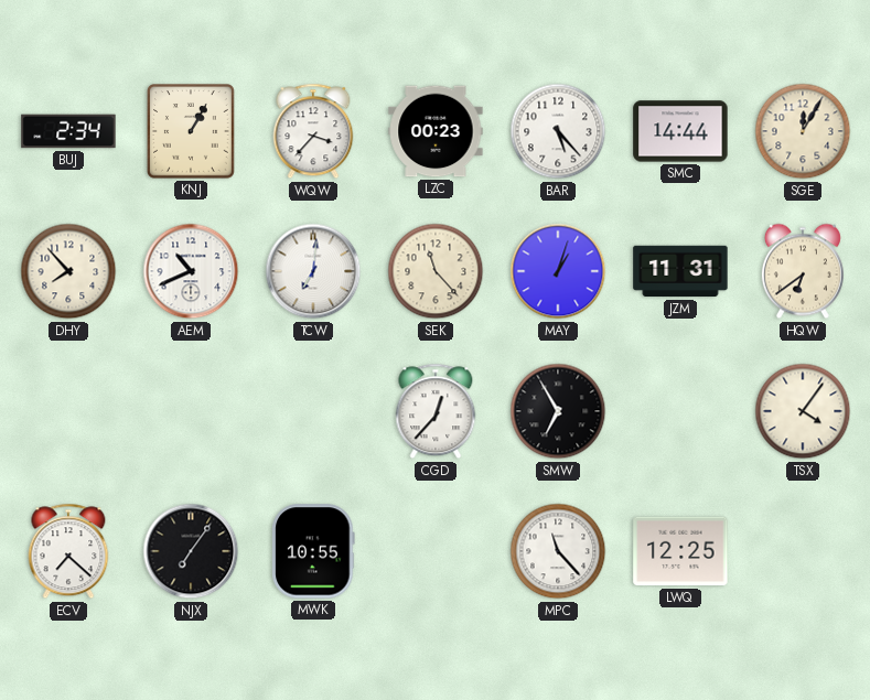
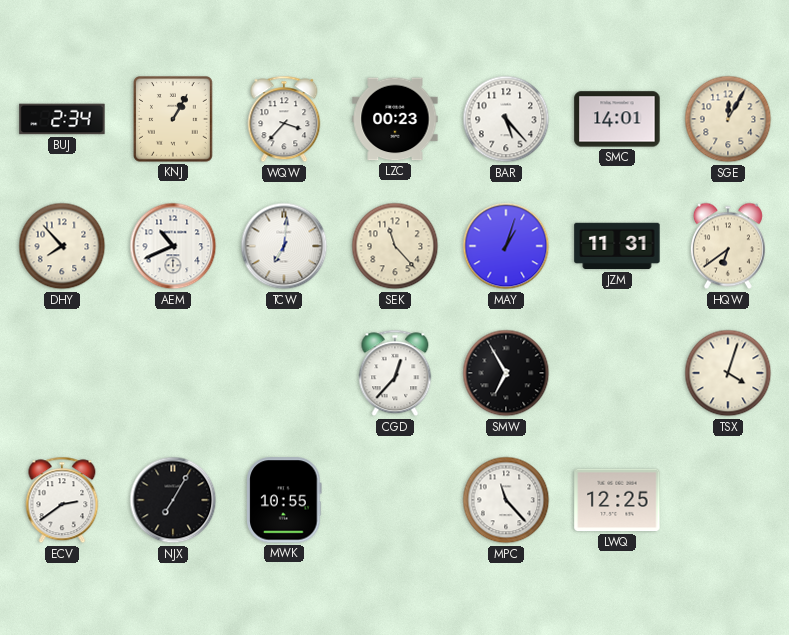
SMC: 14:44 -> 14:01
TSX: 4:06 -> 4:03
ECV: 7:22 -> 2:39
NJX: 7:06 -> 7:05
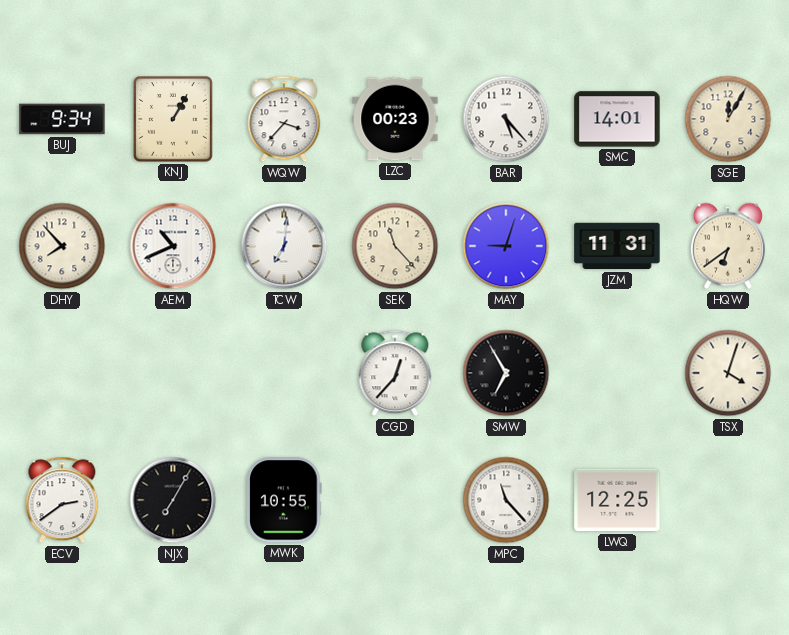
BUJ: 2:34 -> 9:34
MAY: 1:03 -> 9:03
